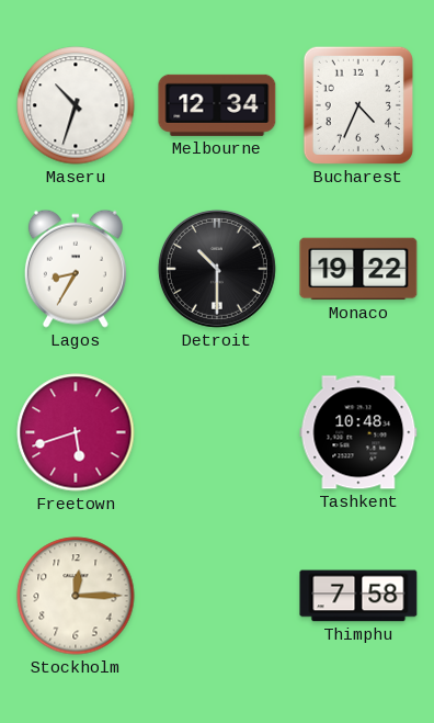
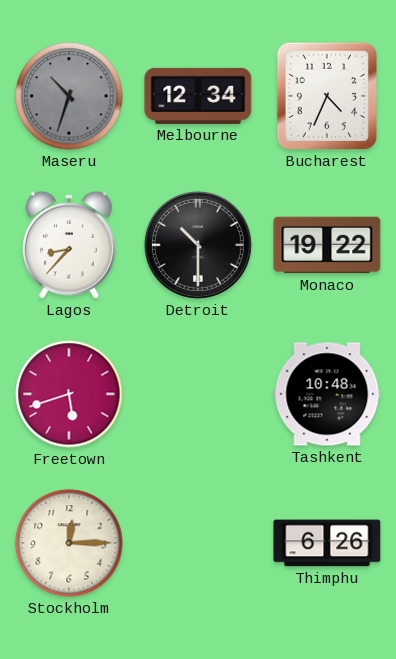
Maseru dial: white -> grey
Lagos: 8:35 -> 8:37
Thimphu: 7:58 -> 6:26
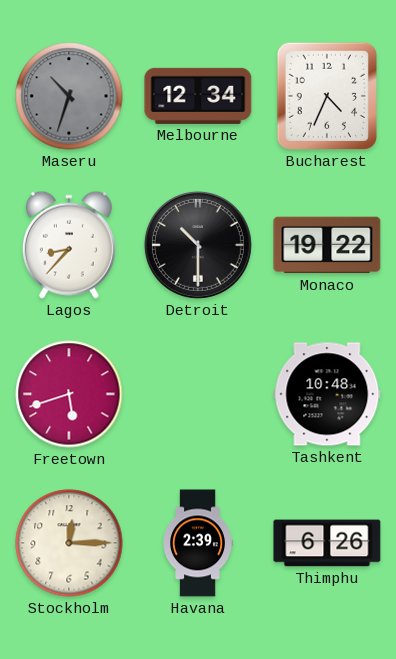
Havana: none -> 2:39
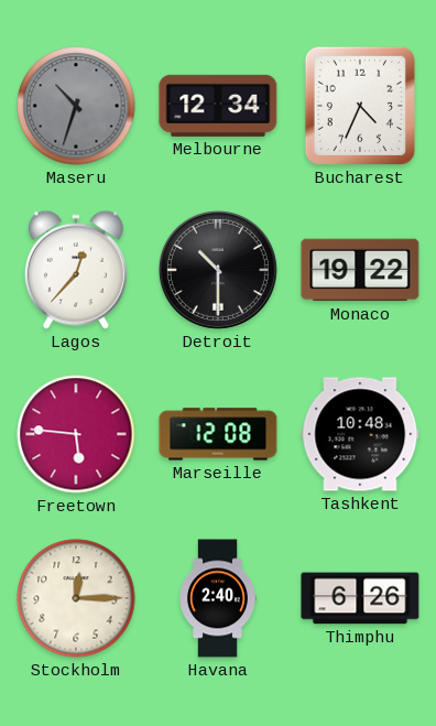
Lagos: 8:37 -> 12:37
Freetown: 5:42 -> 5:46
Marseille: none -> 12:08
Havana: 2:39 -> 2:40
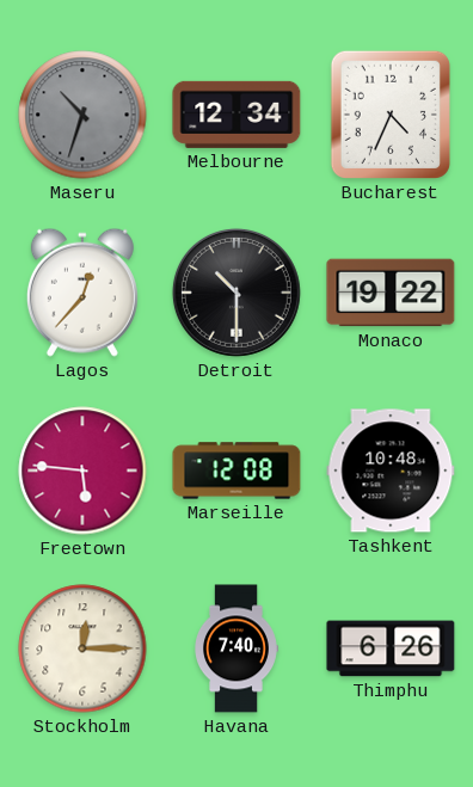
Havana: 2:40 -> 7:40
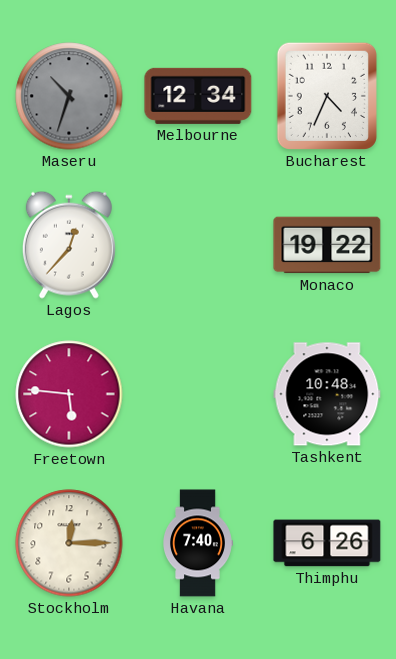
Detroit: 10:30 -> none
Marseille: 12:08 -> none
